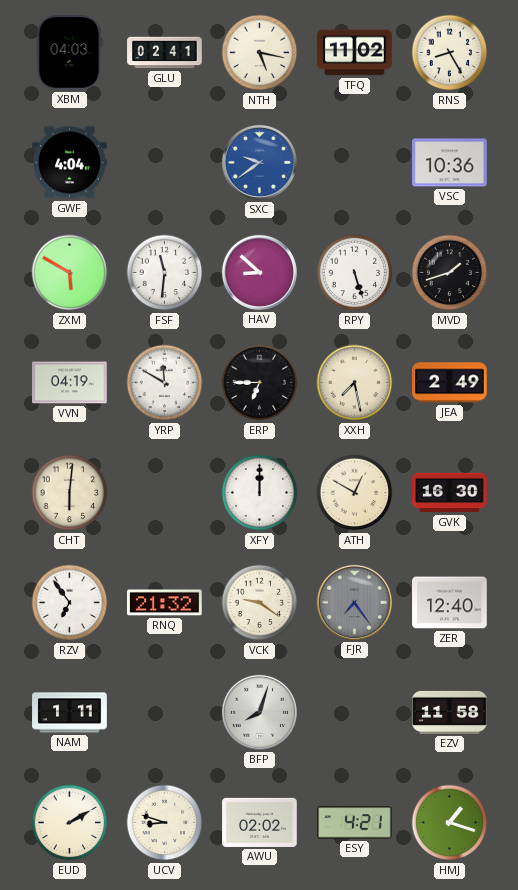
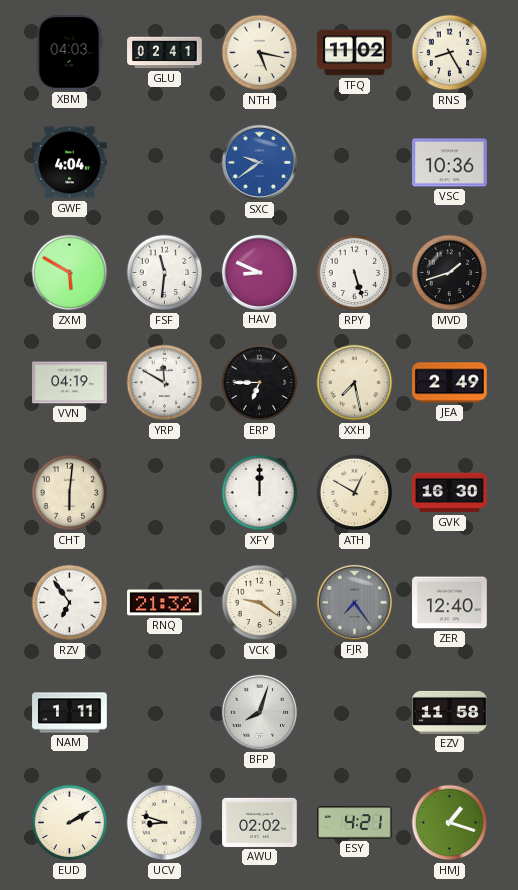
HAV: 8:52 -> 8:49
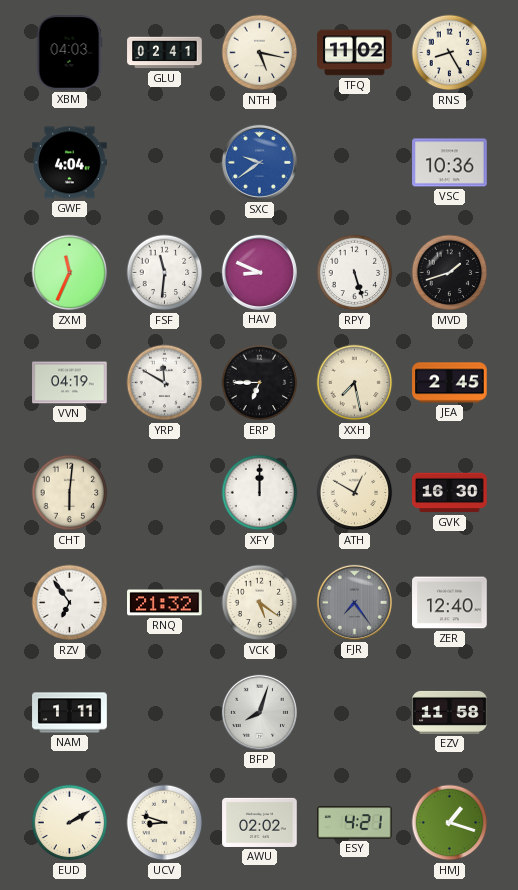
ZXM: 5:50 -> 11:34
JEA: 2:49 -> 2:45
VCK: 9:21 -> 5:21
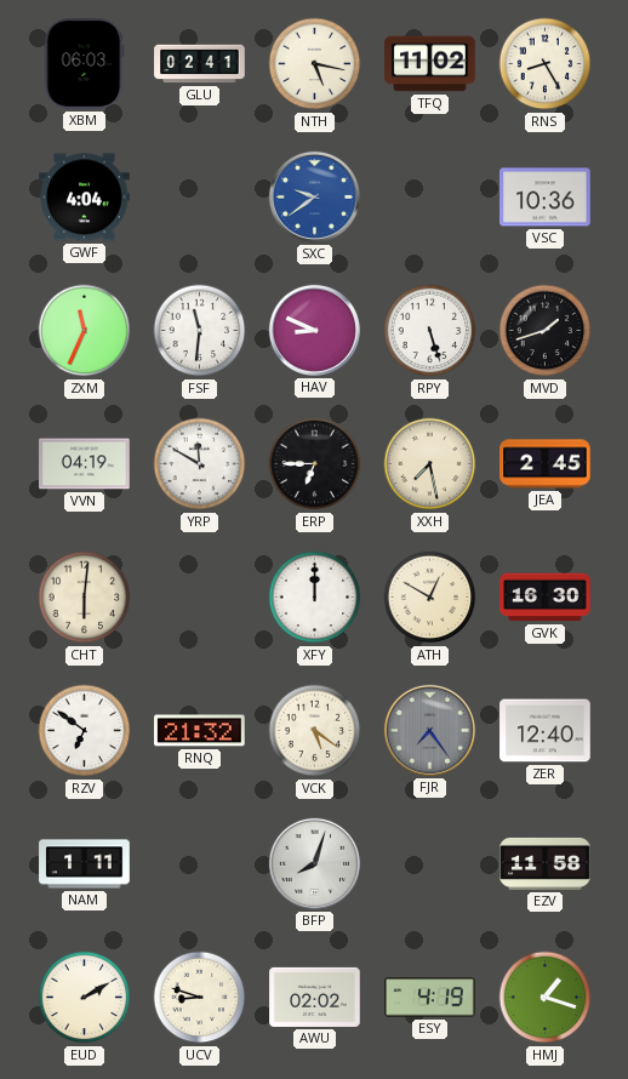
XBM: 04:03 -> 06:03
RZV: 6:54 -> 6:51
ESY: 4:21 -> 4:19
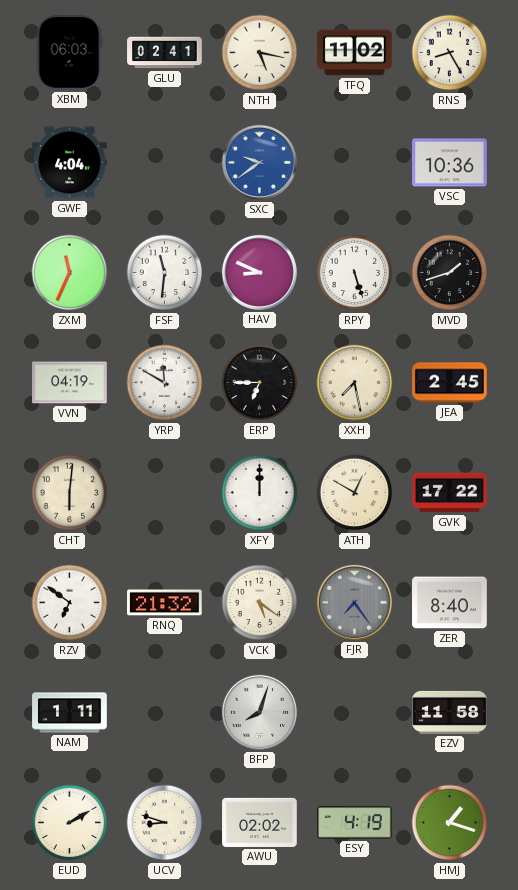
GVK: 16:30 -> 17:22
ZER: 12:40 -> 8:40
